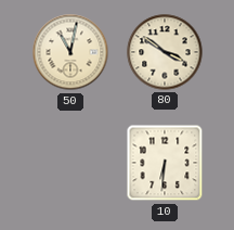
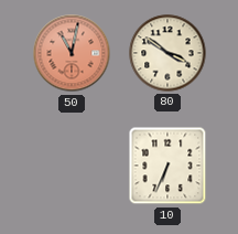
50 dial: cream -> salmon
10: 6:31 -> 6:34
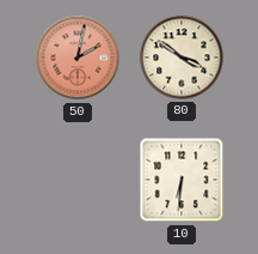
50: 11:02 -> 2:02
10: 6:34 -> 6:31
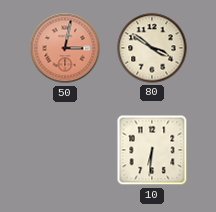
50: 2:02 -> 3:02
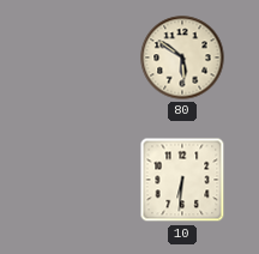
50: 3:02 -> none
80: 3:51 -> 5:51
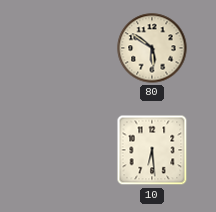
10: 6:31 -> 6:29
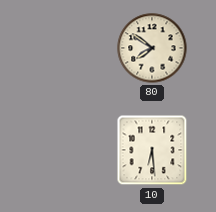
80: 5:51 -> 7:51
